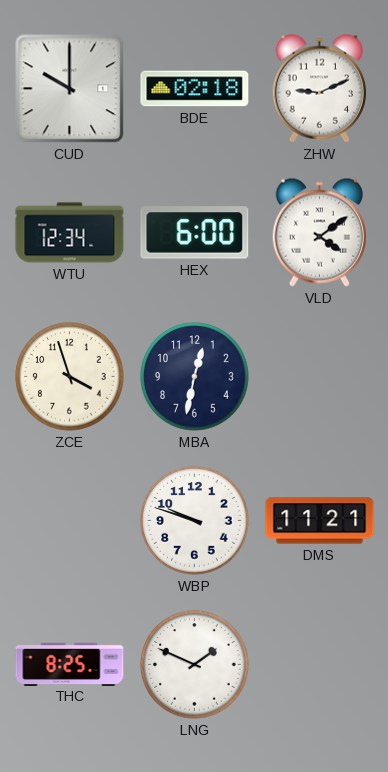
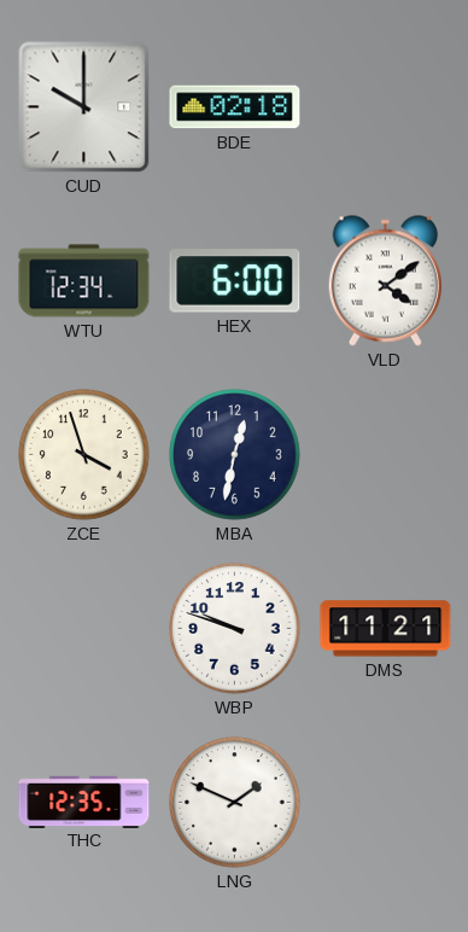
ZHW: 9:11 -> none
THC: 8:25 -> 12:35
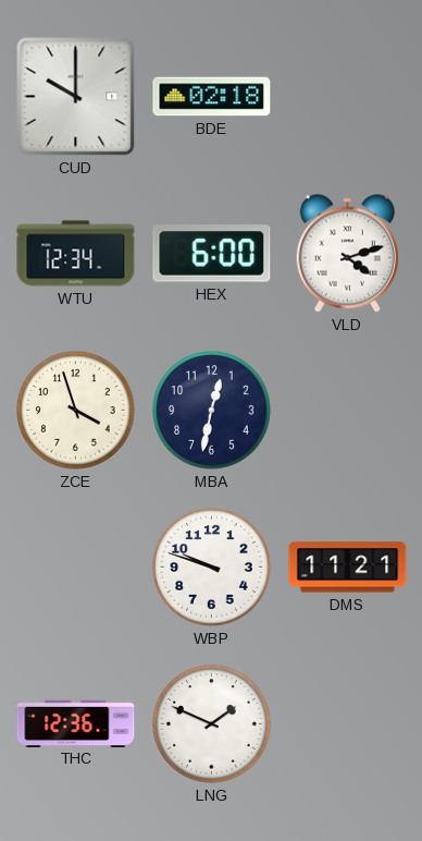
VLD: 4:09 -> 4:12
THC: 12:35 -> 12:36
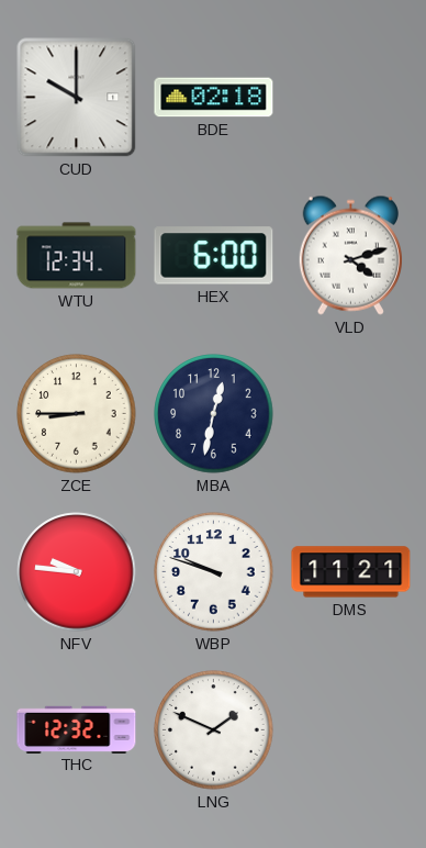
ZCE: 3:57 -> 8:45
NFV: none -> 9:46
THC: 12:36 -> 12:32
